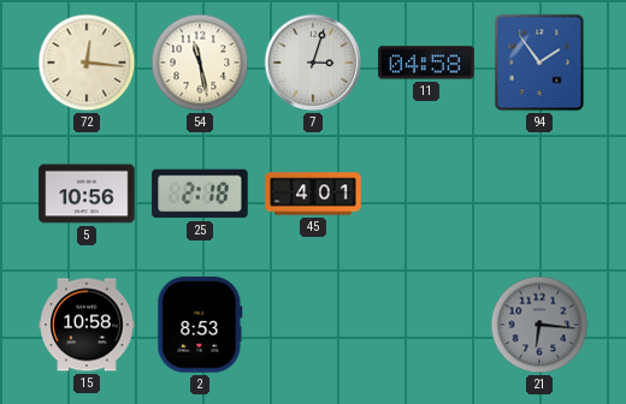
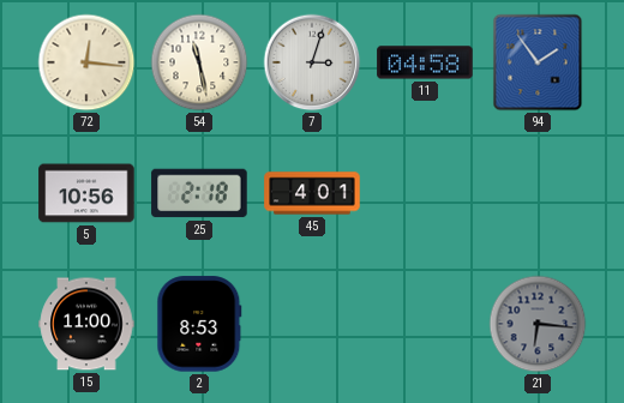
15: 10:58 -> 11:00
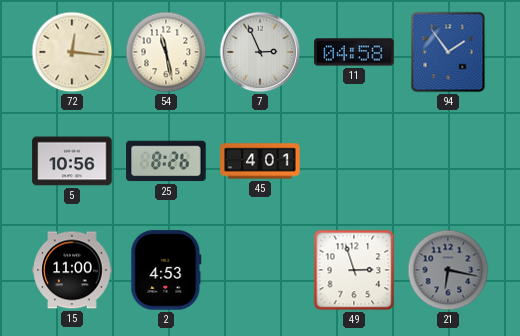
7: 3:03 -> 2:56
25: 2:18 -> 8:26
2: 8:53 -> 4:53
49: none -> 2:57
21: 6:16 -> 6:17
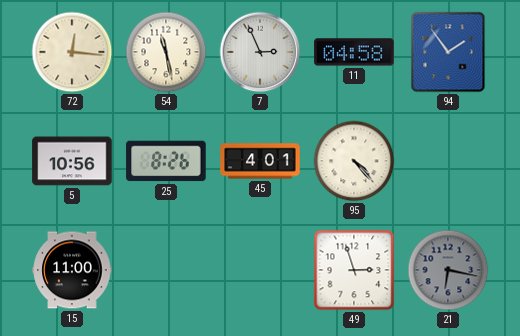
95: none -> 4:23
2: 4:53 -> none
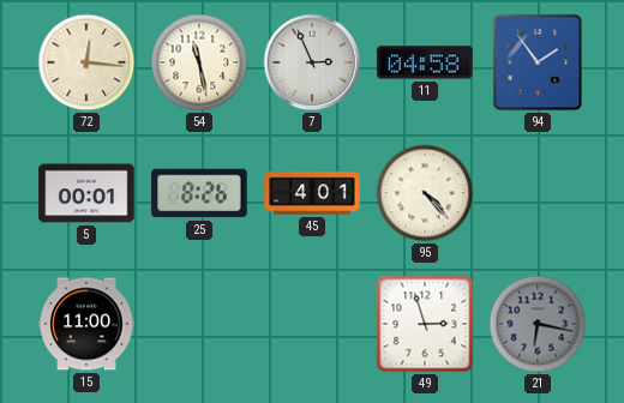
5: 10:56 -> 00:01
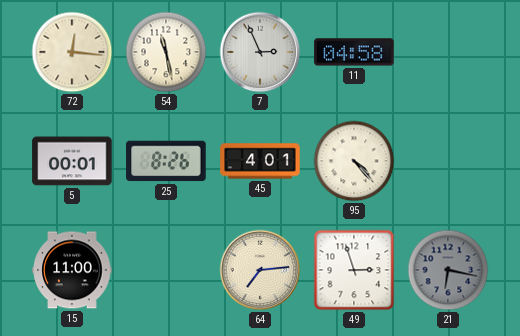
94: 1:54 -> none
64: none -> 7:14
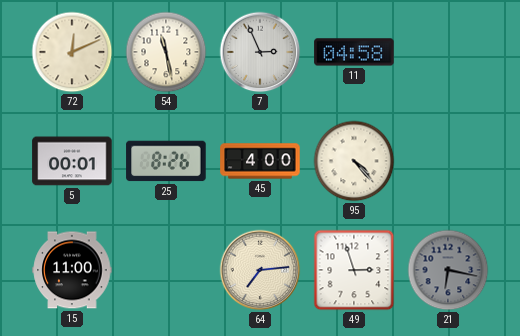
72: 12:16 -> 12:11
45: 4:01 -> 4:00
